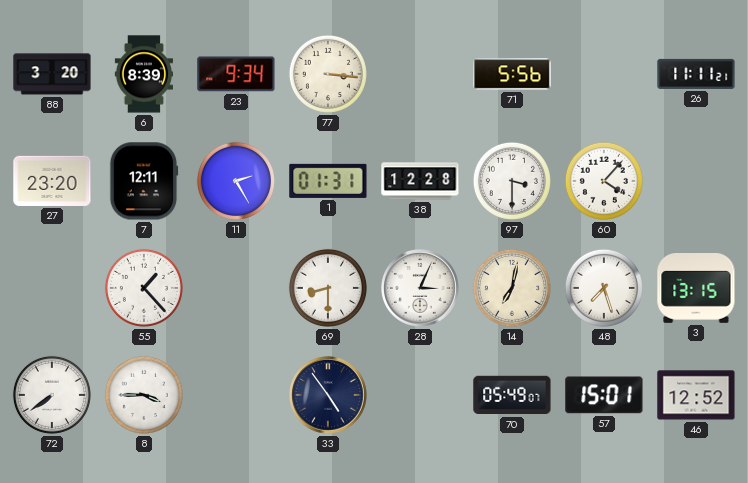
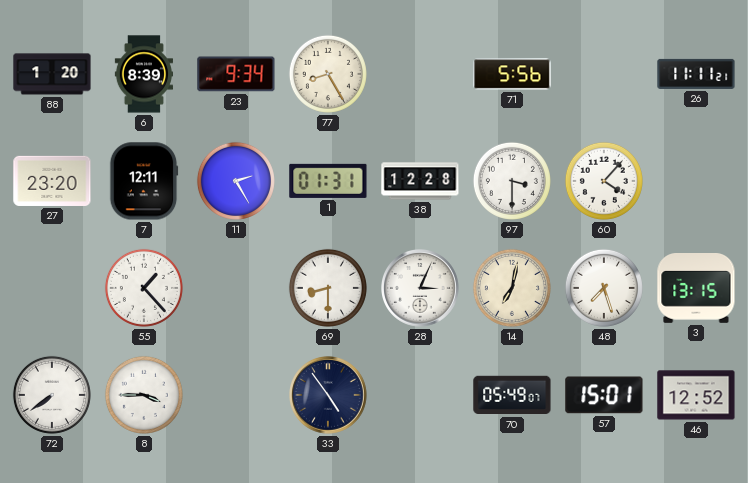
88: 3:20 -> 1:20
77: 3:16 -> 8:25
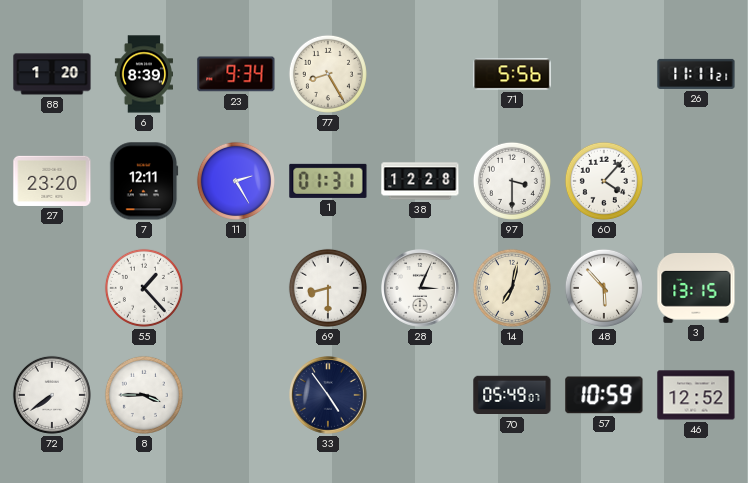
48: 7:27 -> 5:53
57: 15:01 -> 10:59
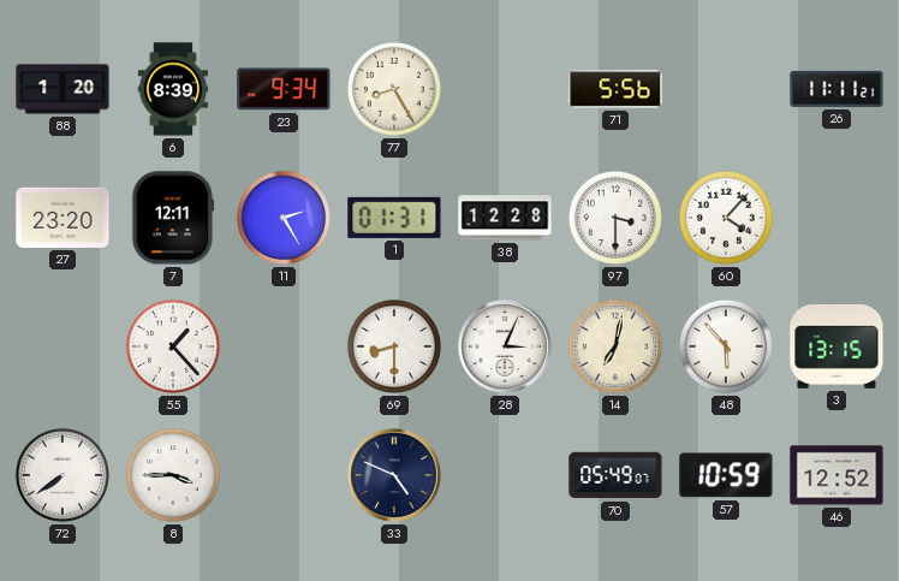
33: 4:54 -> 4:49
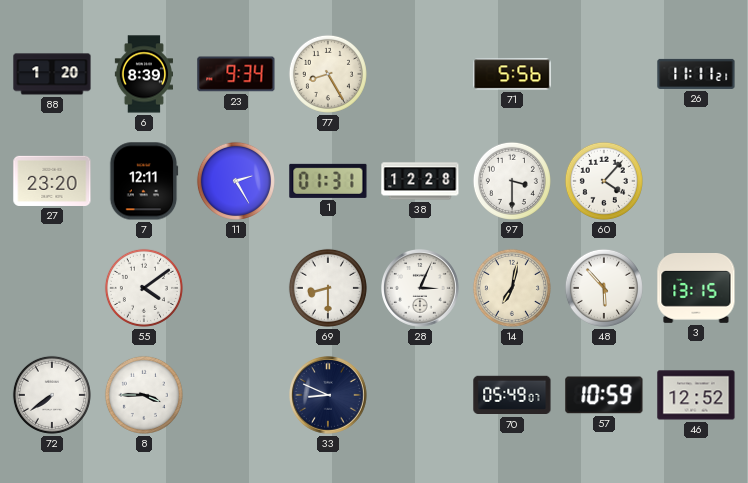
55: 1:23 -> 4:09
33: 4:49 -> 8:49
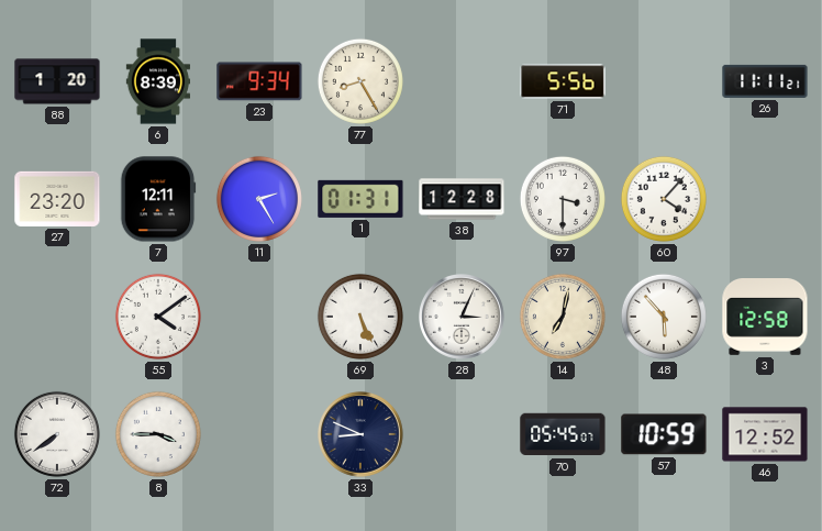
69: 8:30 -> 5:26
3: 13:15 -> 12:58
70: 05:49 -> 05:45
